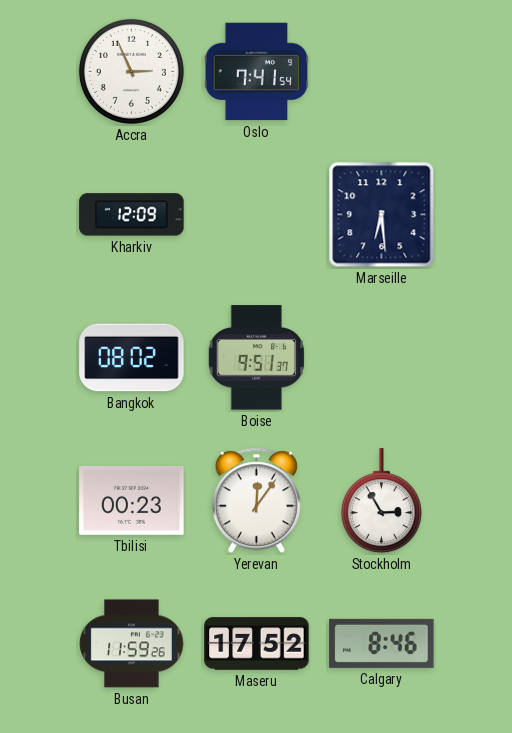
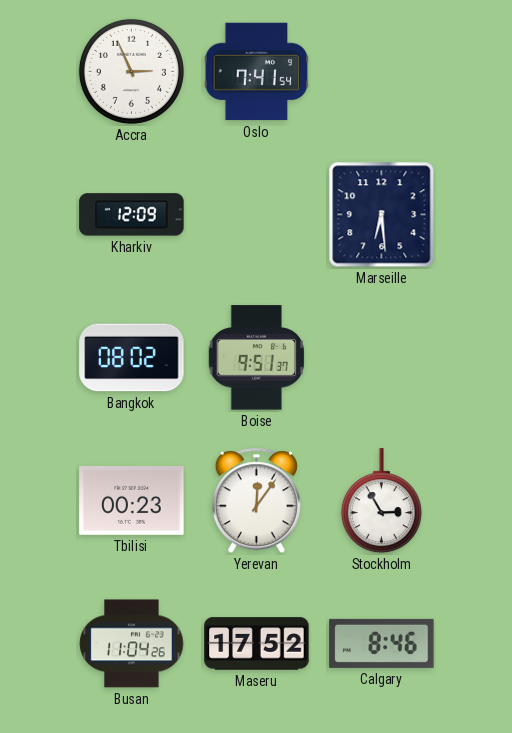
Busan: 11:59 -> 11:04
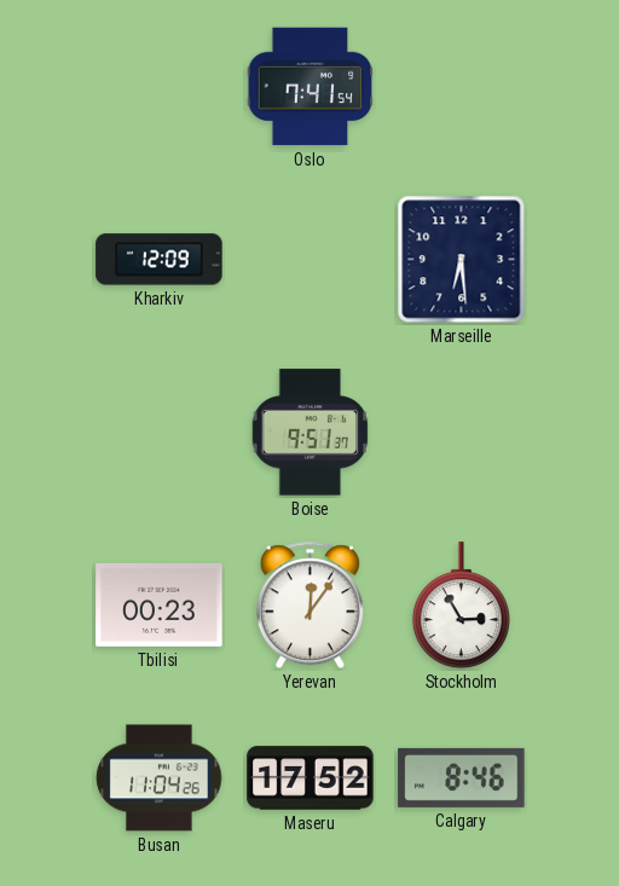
Accra: 2:56 -> none
Bangkok: 08:02 -> none
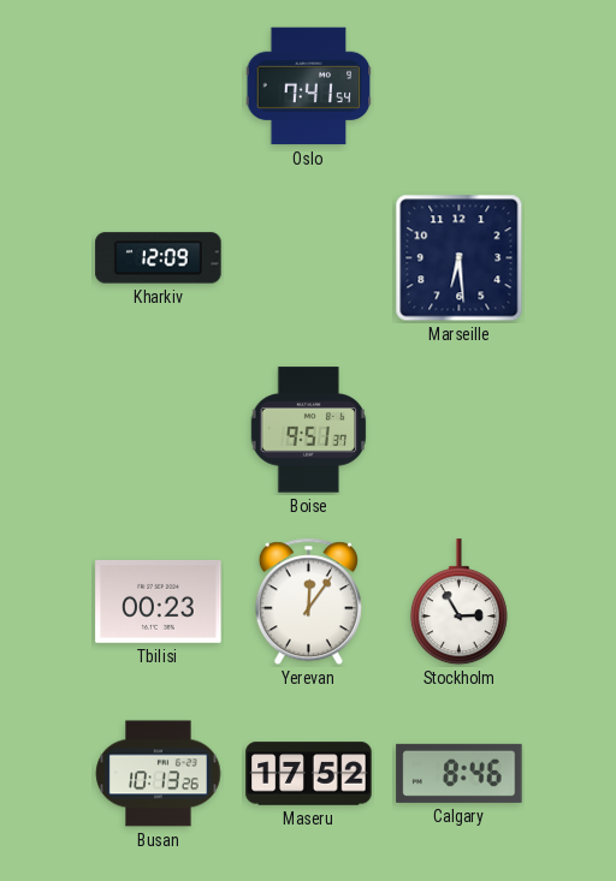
Busan: 11:04 -> 10:13
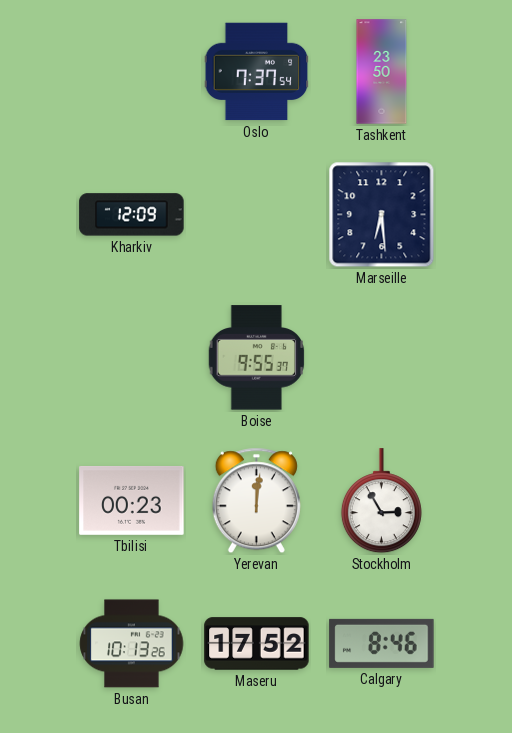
Oslo: 7:41 -> 7:37
Tashkent: none -> 23:50
Boise: 9:51 -> 9:55
Yerevan: 12:06 -> 12:01
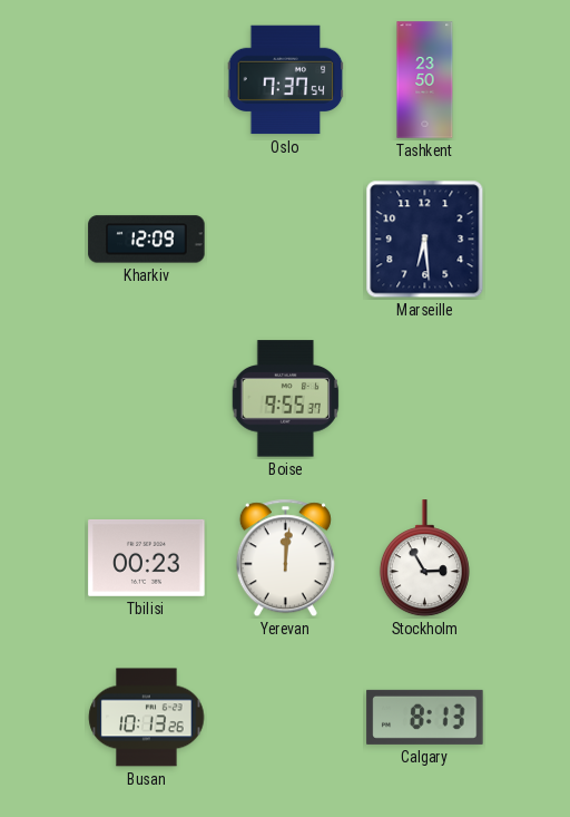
Maseru: 17:52 -> none
Calgary: 8:46 -> 8:13
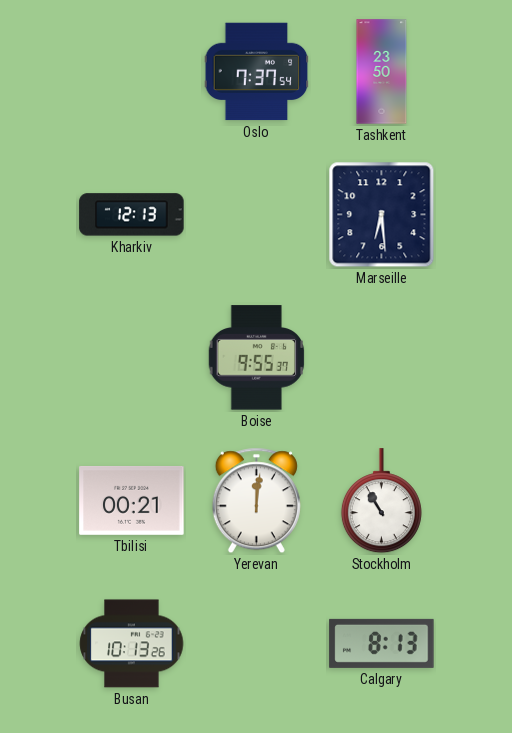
Kharkiv: 12:09 -> 12:13
Tbilisi: 00:23 -> 00:21
Stockholm: 2:55 -> 10:55
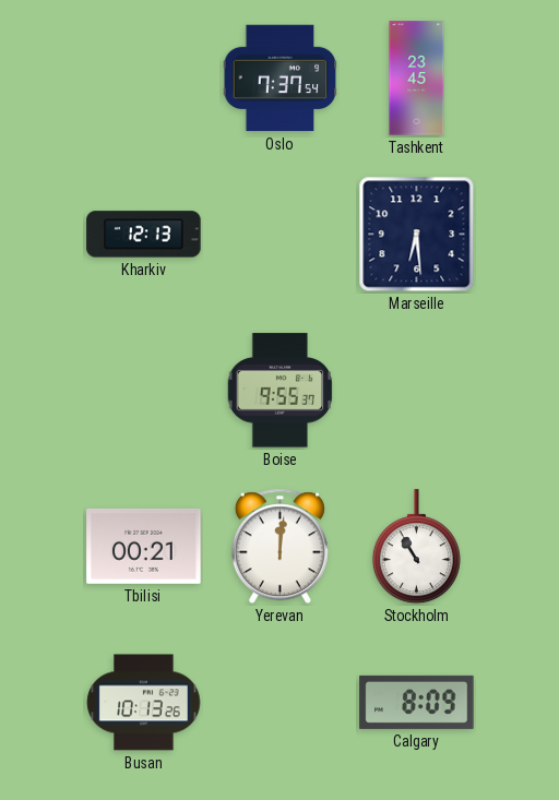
Tashkent: 23:50 -> 23:45
Calgary: 8:13 -> 8:09
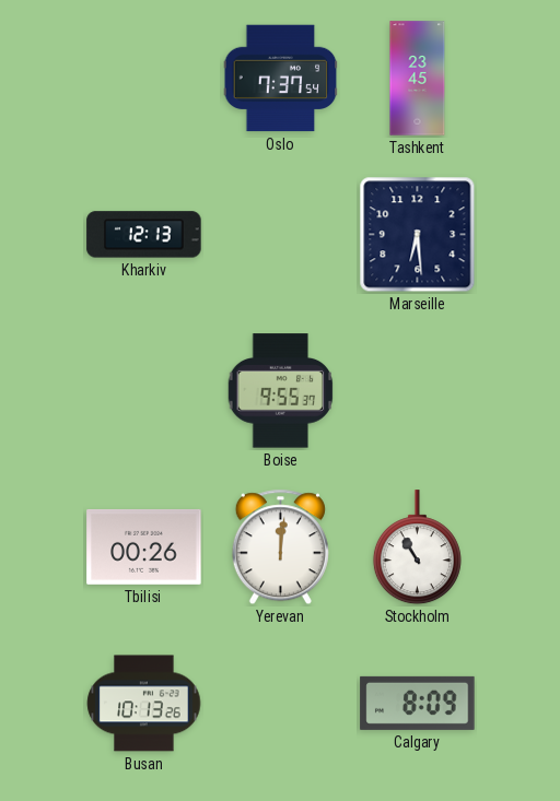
Tbilisi: 00:21 -> 00:26
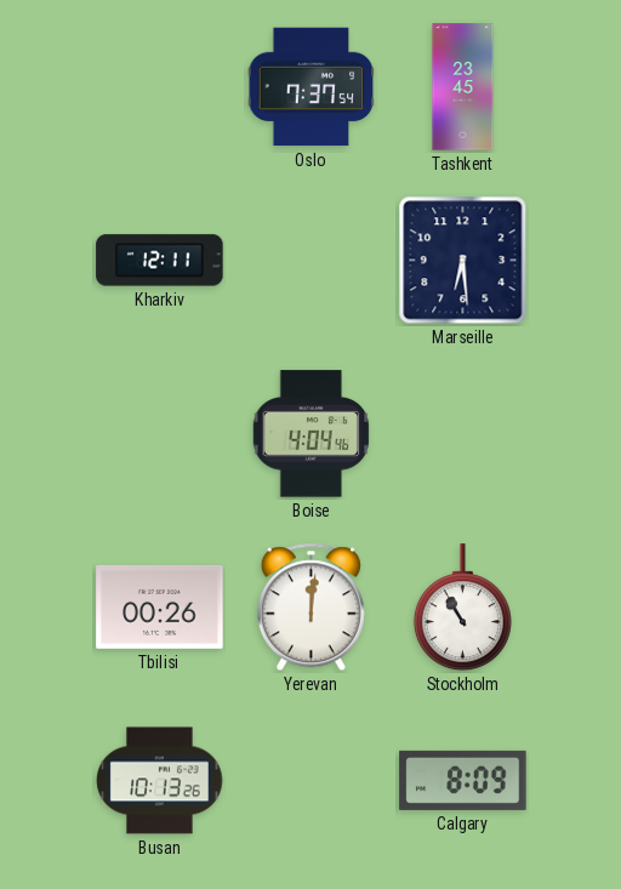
Kharkiv: 12:13 -> 12:11
Boise: 9:55 -> 4:04
